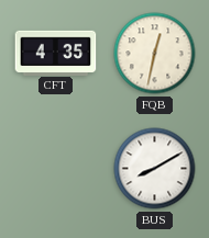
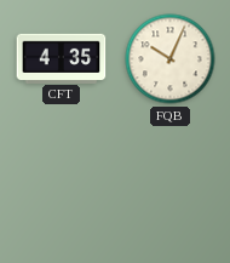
FQB: 12:32 -> 10:04
BUS: 8:10 -> none
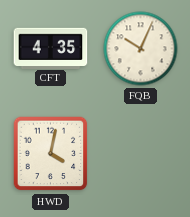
HWD: none -> 4:02
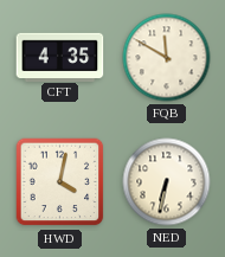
FQB: 10:04 -> 11:50
NED: none -> 6:32
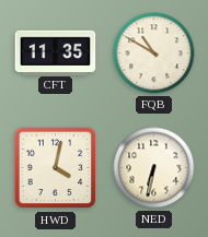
CFT: 4:35 -> 11:35
FQB: 11:50 -> 10:50
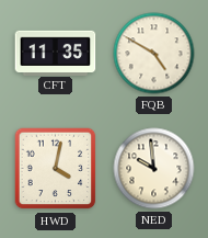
FQB: 10:50 -> 4:50
NED: 6:32 -> 9:59
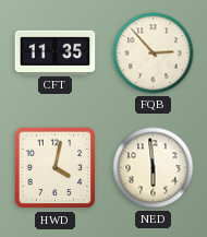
FQB: 4:50 -> 2:53
NED: 9:59 -> 5:59
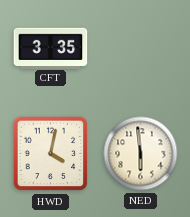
CFT: 11:35 -> 3:35
FQB: 2:53 -> none
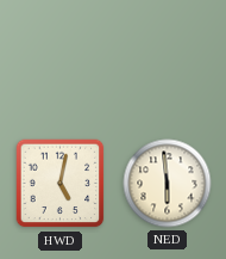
CFT: 3:35 -> none
HWD: 4:02 -> 5:02
